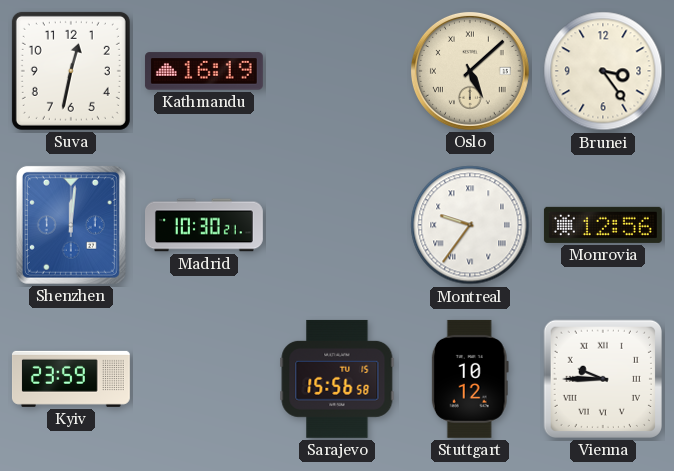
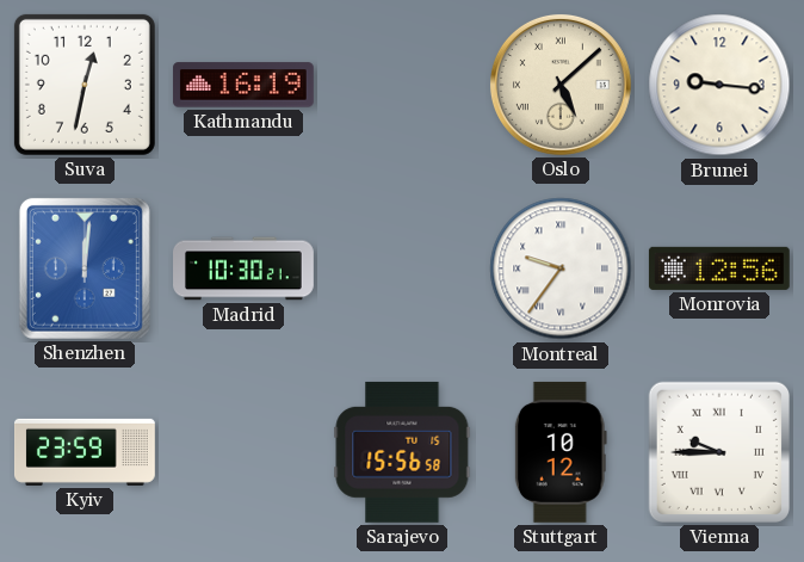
Brunei: 3:24 -> 9:16
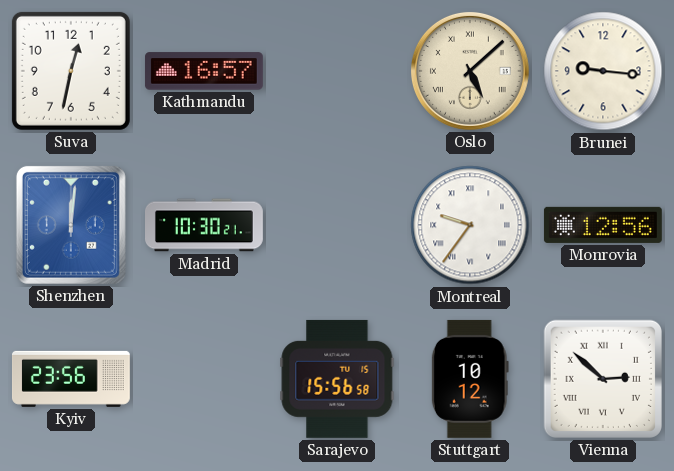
Kathmandu: 16:19 -> 16:57
Kyiv: 23:59 -> 23:56
Vienna: 9:45 -> 2:52
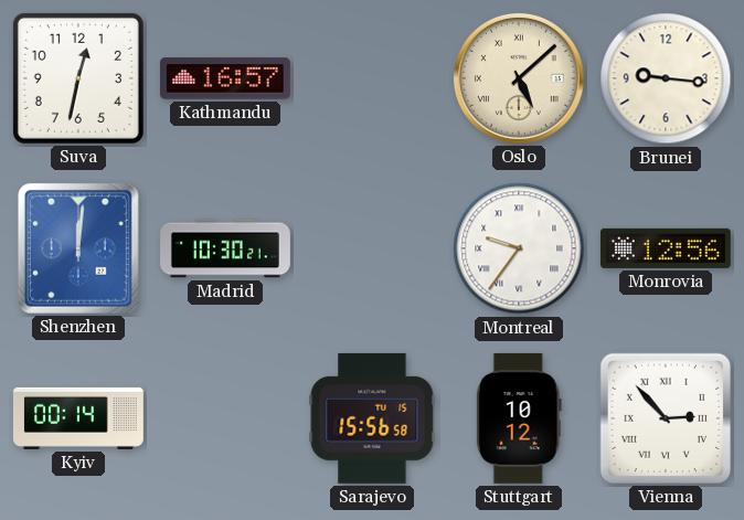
Kyiv: 23:56 -> 00:14
Vienna: 2:52 -> 2:53
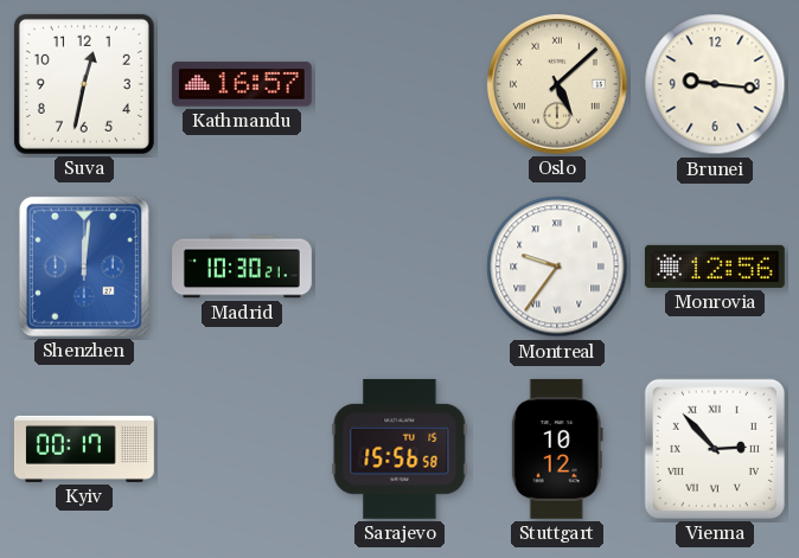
Kyiv: 00:14 -> 00:17
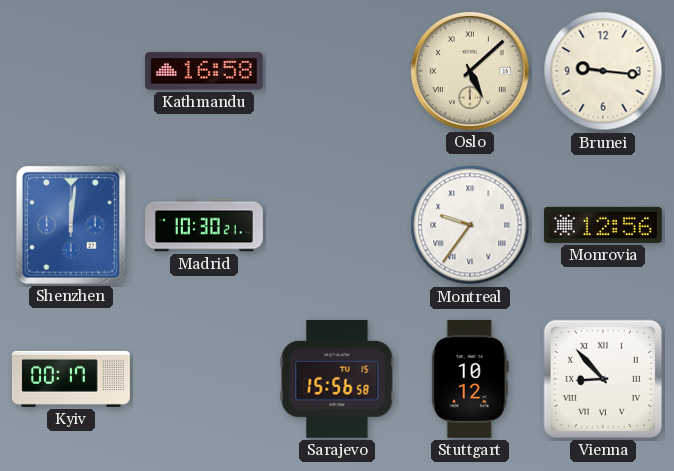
Suva: 12:32 -> none
Kathmandu: 16:57 -> 16:58
Vienna: 2:53 -> 8:53
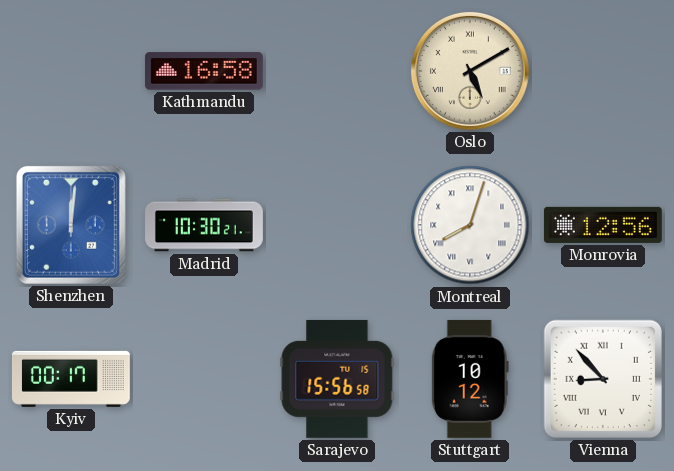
Oslo: 5:08 -> 5:10
Brunei: 9:16 -> none
Montreal: 9:36 -> 8:03
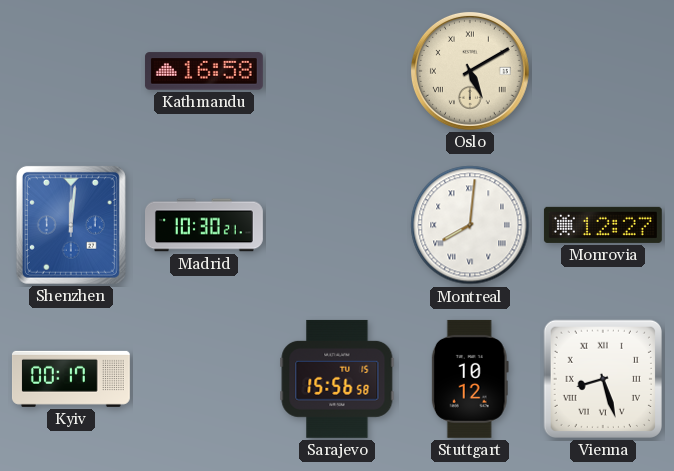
Montreal: 8:03 -> 8:01
Monrovia: 12:56 -> 12:27
Vienna: 8:53 -> 8:27
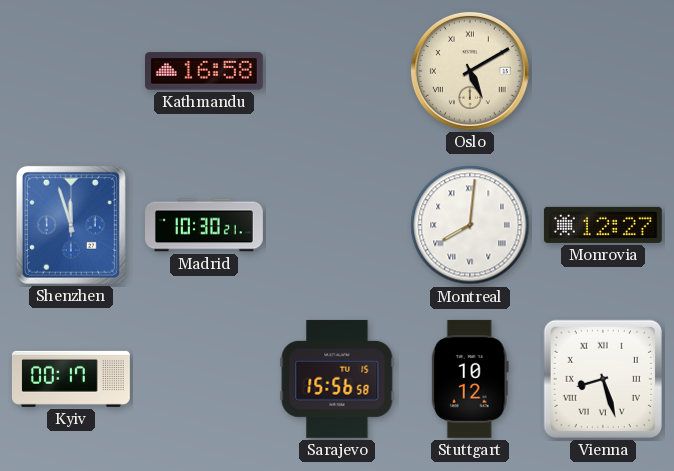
Shenzhen: 12:01 -> 11:57
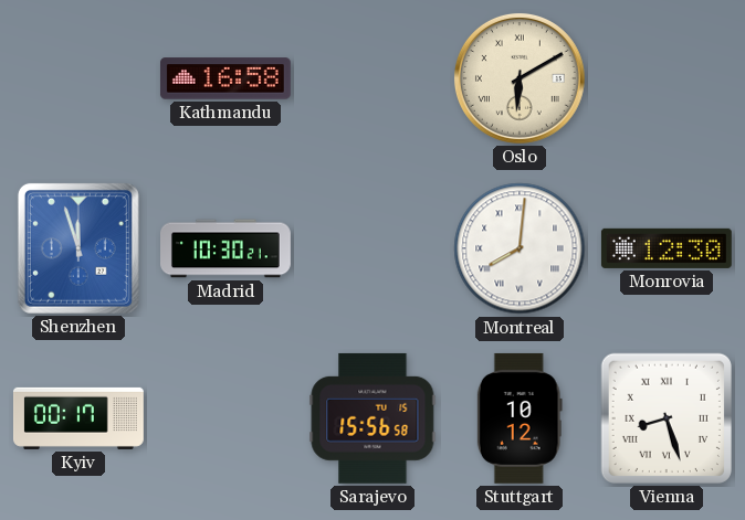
Oslo: 5:10 -> 6:10
Monrovia: 12:27 -> 12:30
